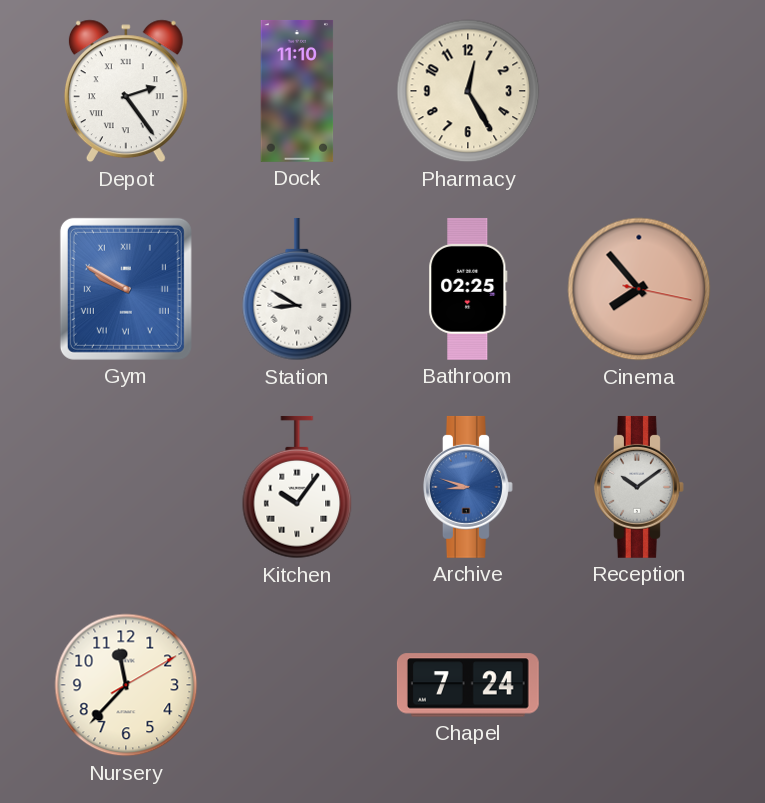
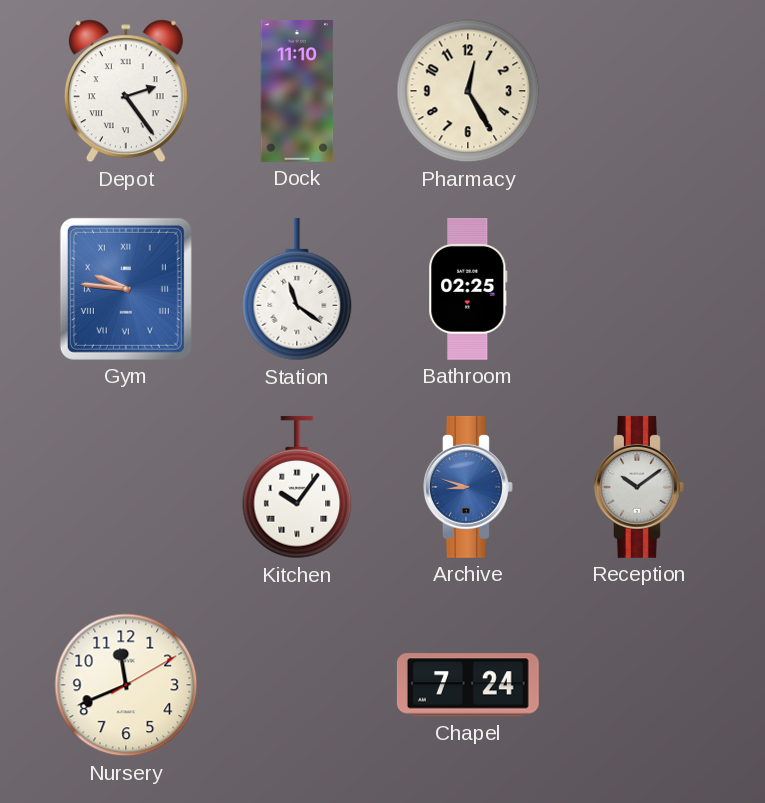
Gym: 9:50 -> 9:46
Station: 8:50 -> 11:21
Cinema: 7:53 -> none
Nursery: 11:37 -> 11:41
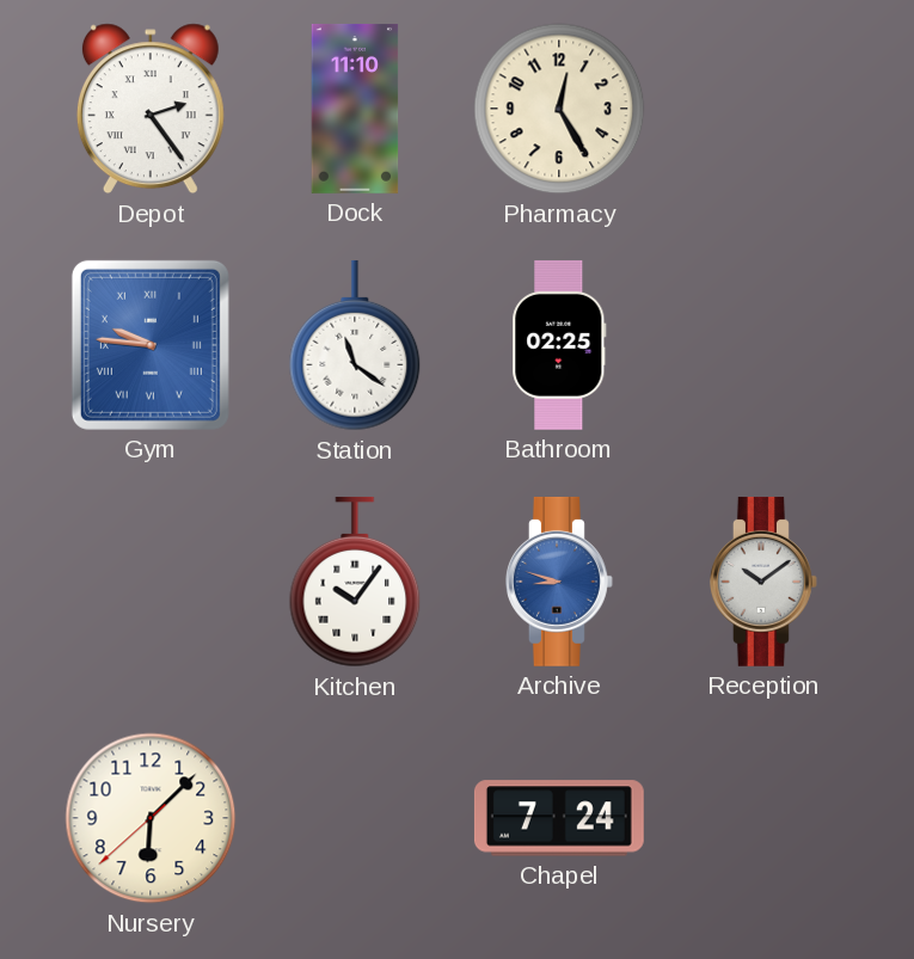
Nursery: 11:41 -> 6:07
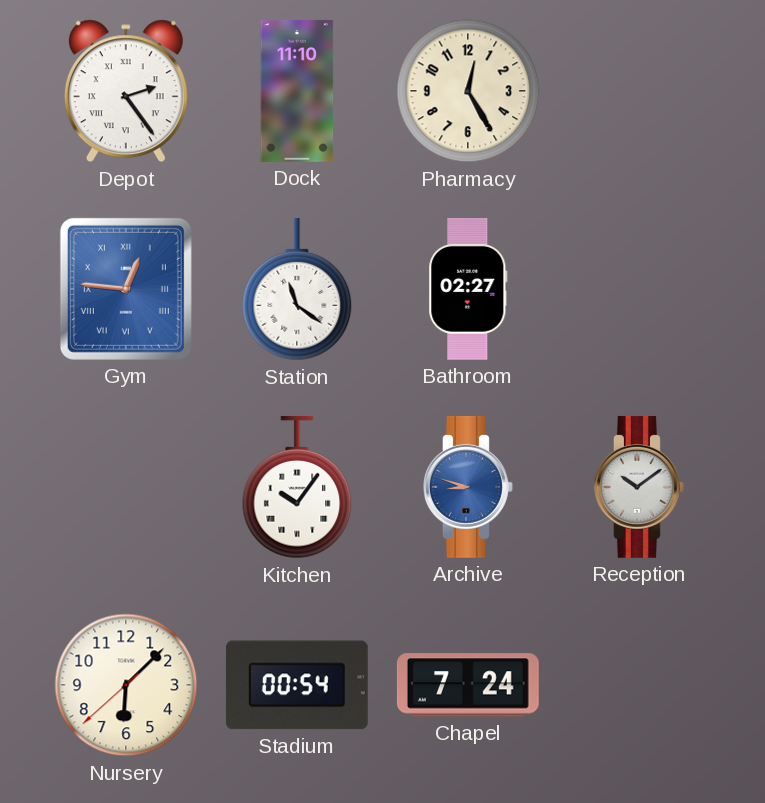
Gym: 9:46 -> 12:46
Bathroom: 02:25 -> 02:27
Stadium: none -> 00:54
